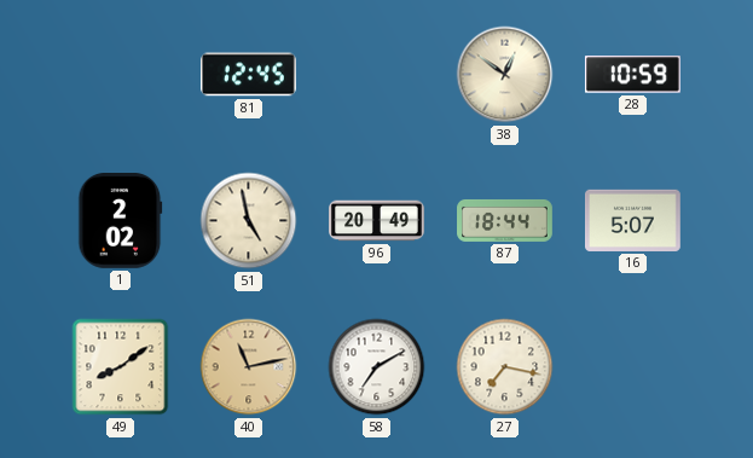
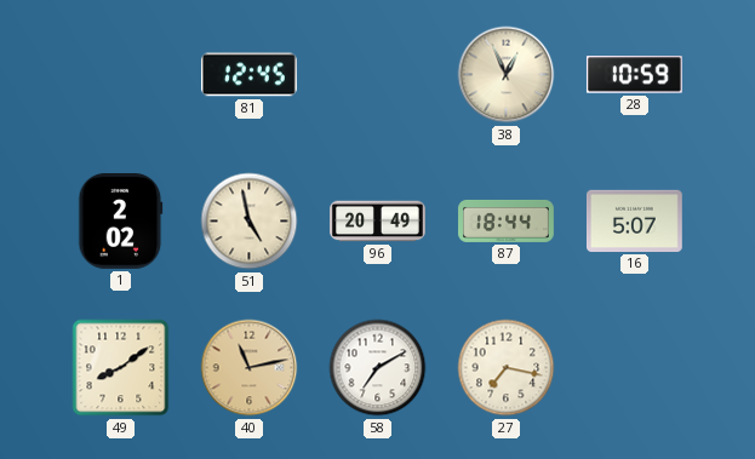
38: 12:51 -> 12:56
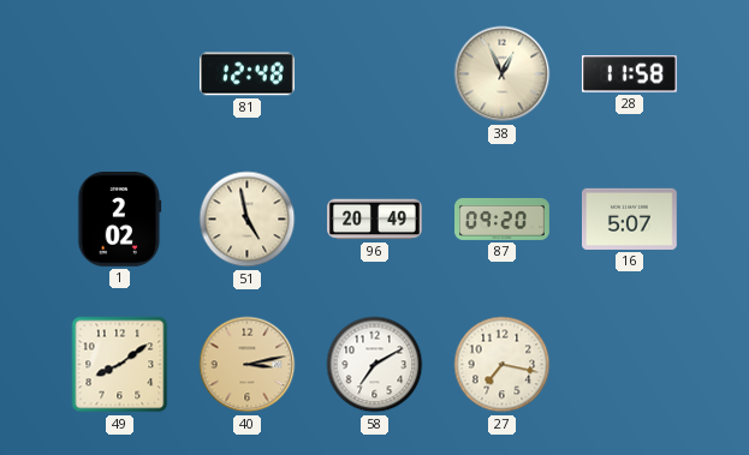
81: 12:45 -> 12:48
28: 10:59 -> 11:58
87: 18:44 -> 09:20
40: 11:13 -> 3:13
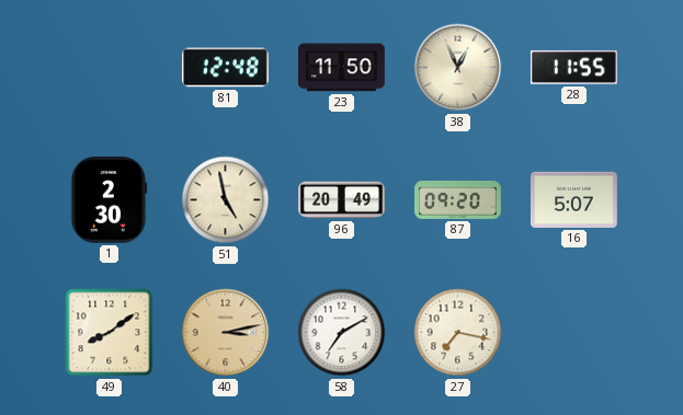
23: none -> 11:50
28: 11:58 -> 11:55
1: 2:02 -> 2:30
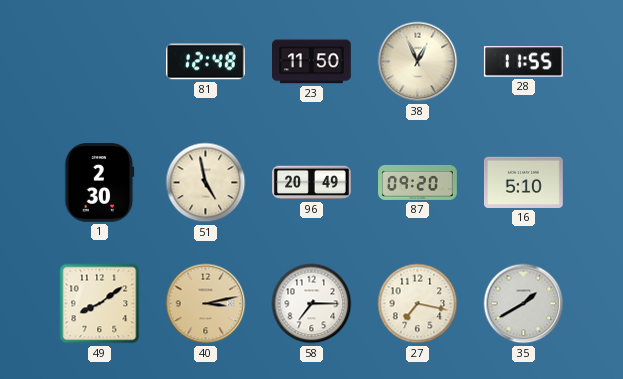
16: 5:07 -> 5:10
58: 7:10 -> 7:15
35: none -> 1:40
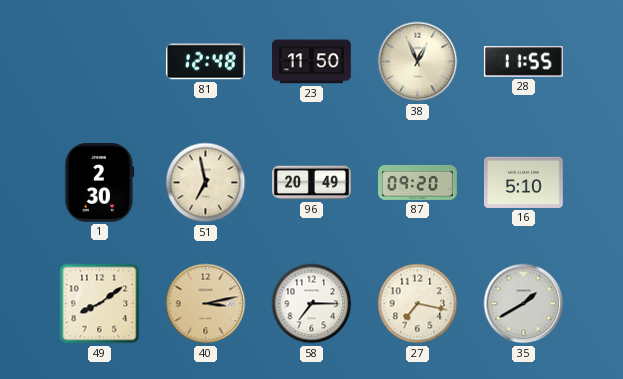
51: 4:58 -> 6:58
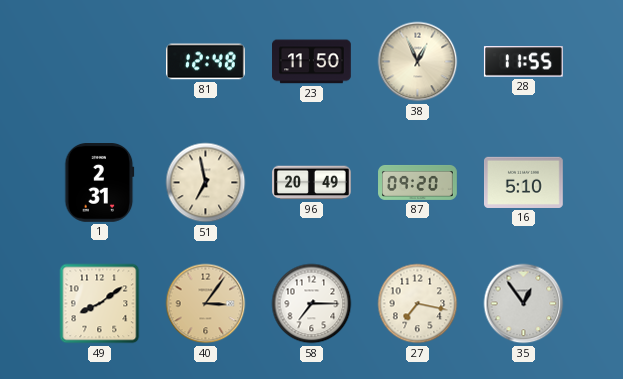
1: 2:30 -> 2:31
40: 3:13 -> 3:06
35: 1:40 -> 12:54
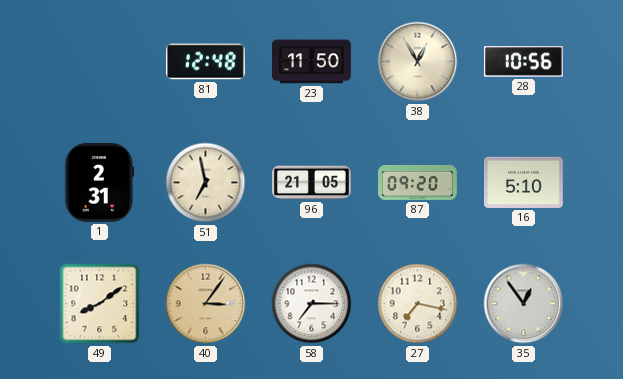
38: 12:56 -> 12:55
28: 11:55 -> 10:56
96: 20:49 -> 21:05
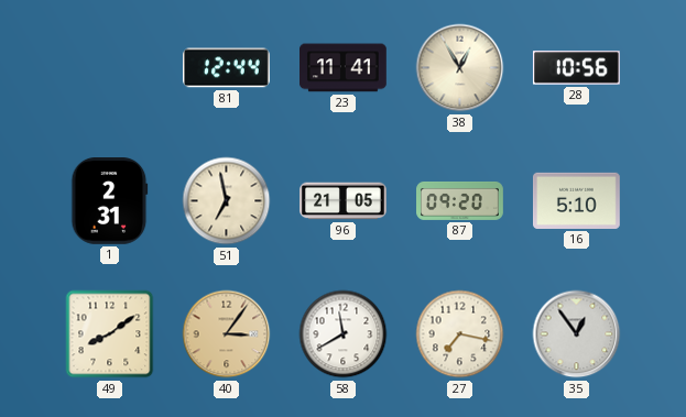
81: 12:48 -> 12:44
23: 11:50 -> 11:41
58: 7:15 -> 11:40
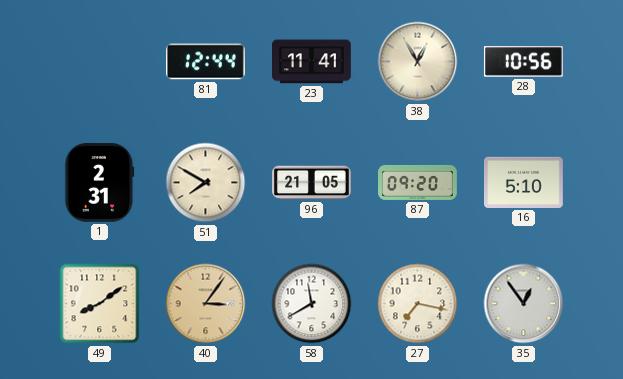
51: 6:58 -> 7:50
